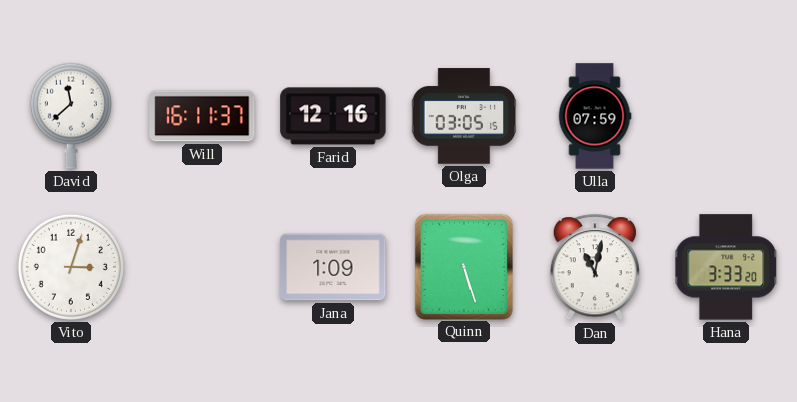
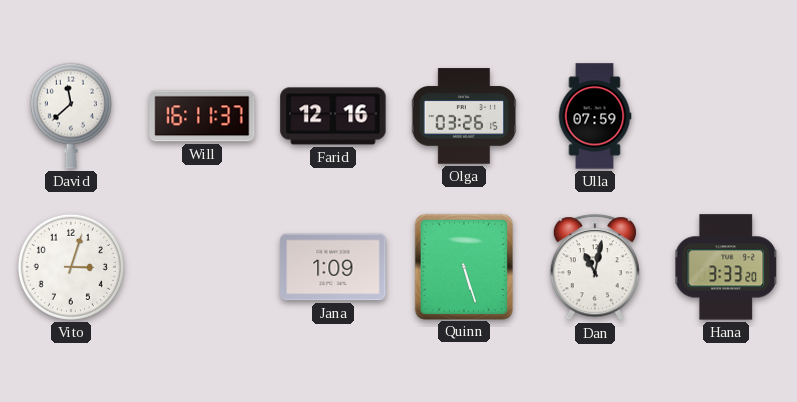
Olga: 03:05 -> 03:26
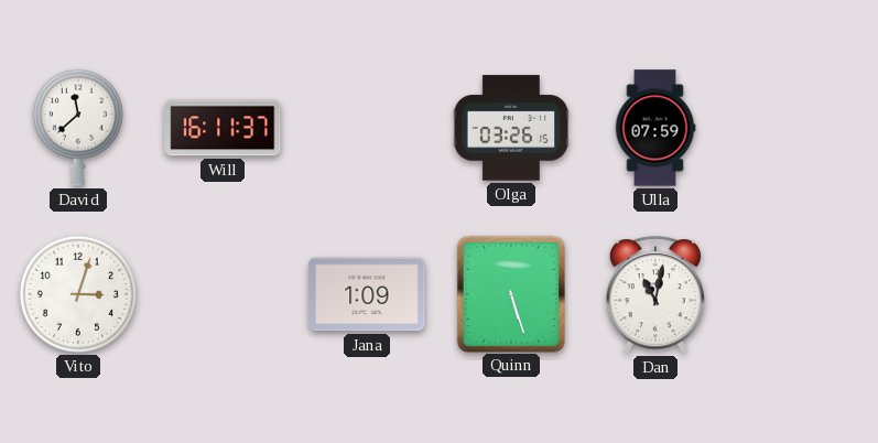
Farid: 12:16 -> none
Hana: 3:33 -> none
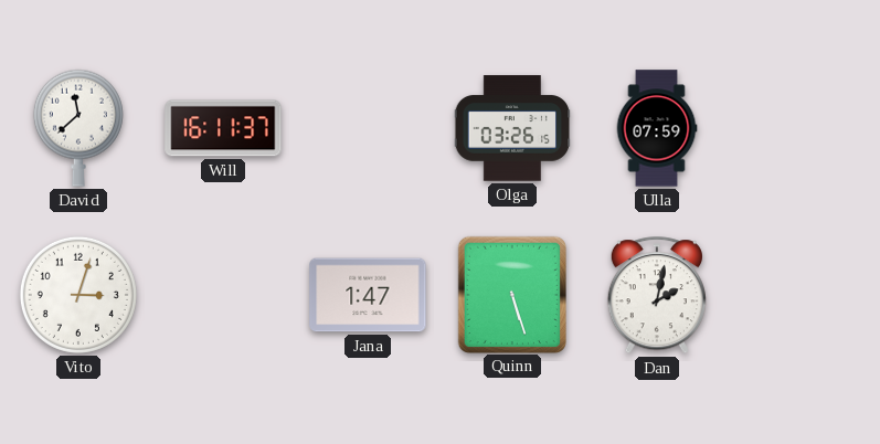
Jana: 1:09 -> 1:47
Dan: 11:02 -> 2:02
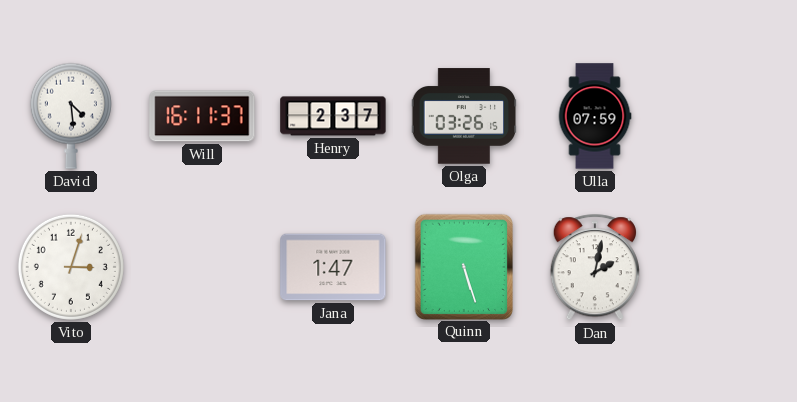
David: 11:38 -> 4:29
Henry: none -> 2:37
